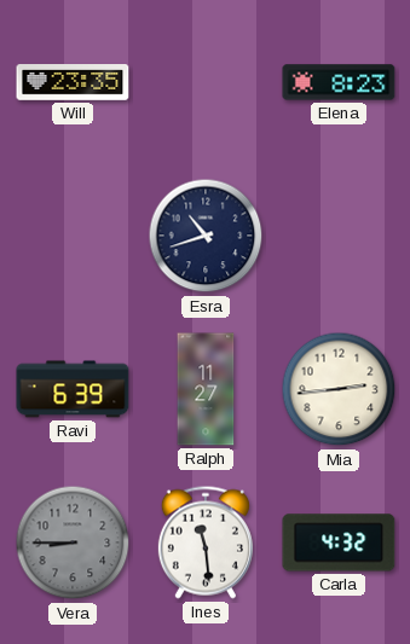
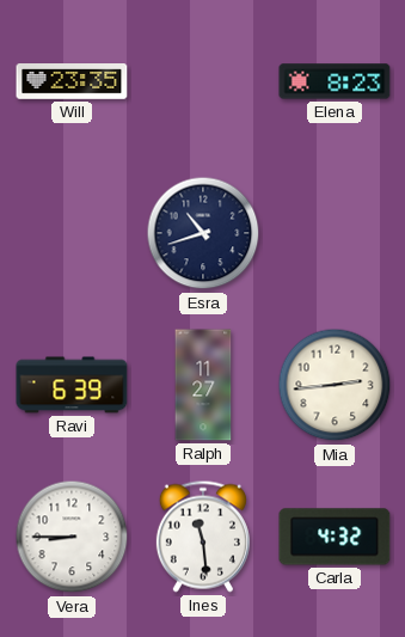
Vera dial: grey -> white
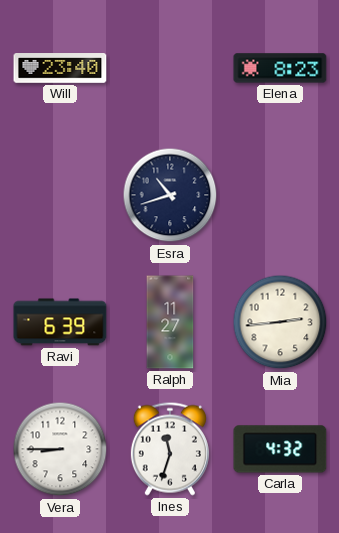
Will: 23:35 -> 23:40
Ines: 11:29 -> 11:33
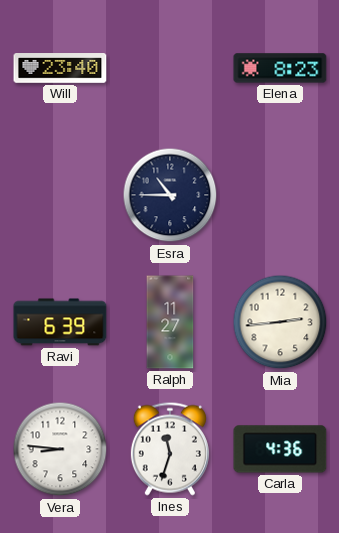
Esra: 10:42 -> 10:45
Vera: 8:45 -> 8:46
Carla: 4:32 -> 4:36
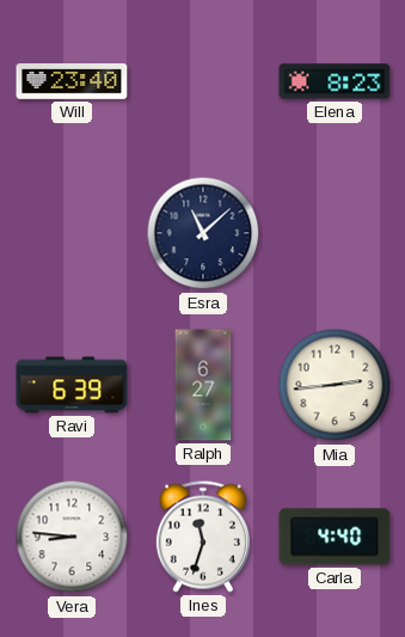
Esra: 10:45 -> 11:08
Ralph: 11:27 -> 6:27
Carla: 4:36 -> 4:40
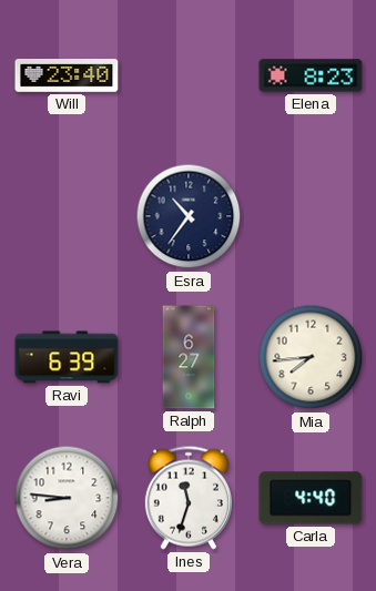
Esra: 11:08 -> 10:36
Mia: 2:44 -> 7:44
